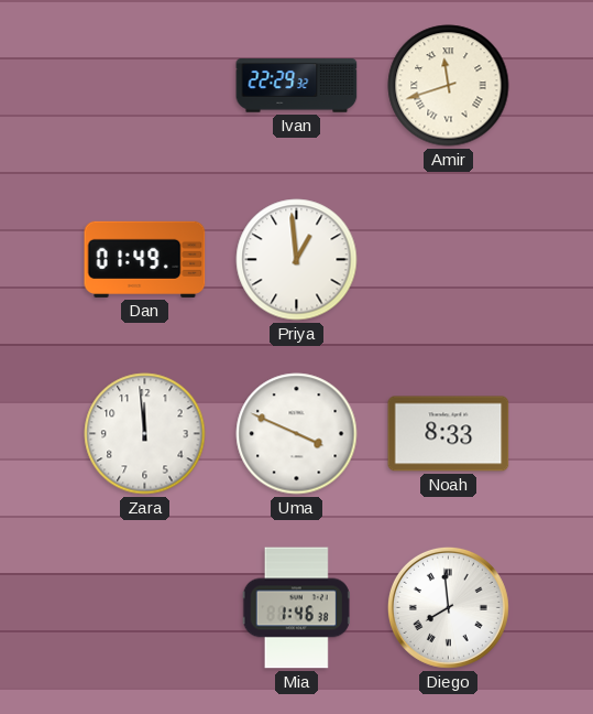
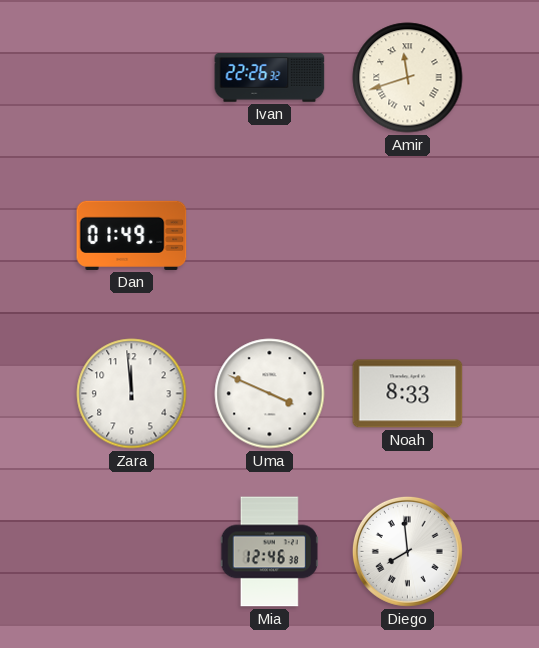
Ivan: 22:29 -> 22:26
Priya: 12:59 -> none
Mia: 1:46 -> 12:46
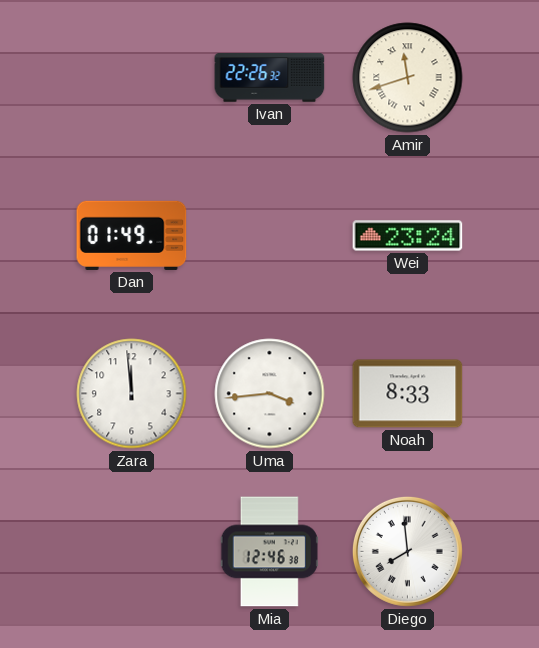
Wei: none -> 23:24
Uma: 3:49 -> 3:44
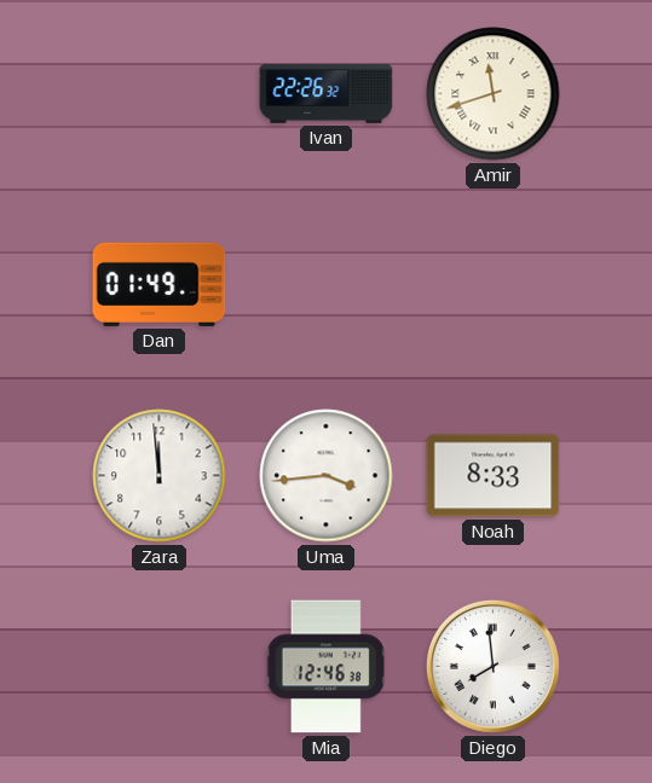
Wei: 23:24 -> none
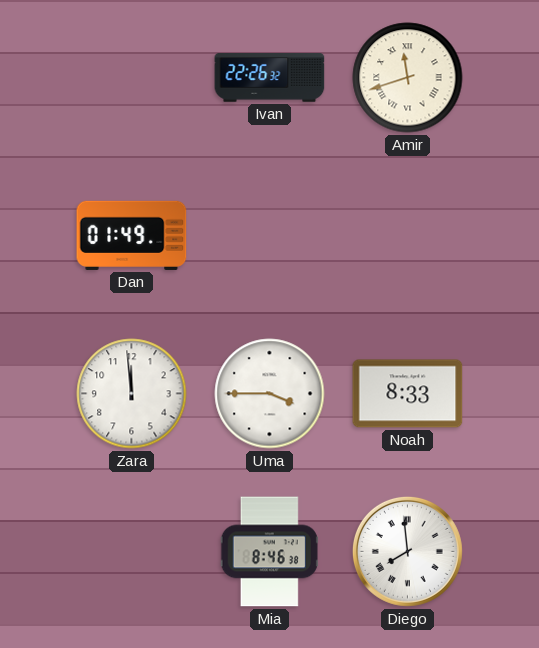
Uma: 3:44 -> 3:45
Mia: 12:46 -> 8:46
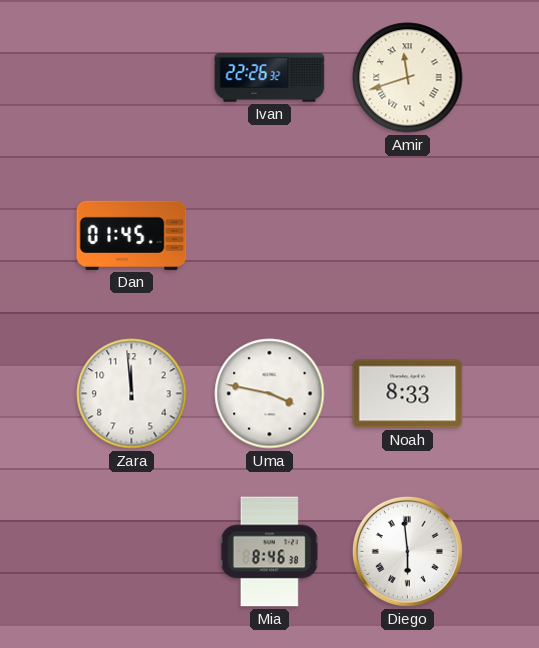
Dan: 01:49 -> 01:45
Uma: 3:45 -> 3:47
Diego: 7:59 -> 5:59
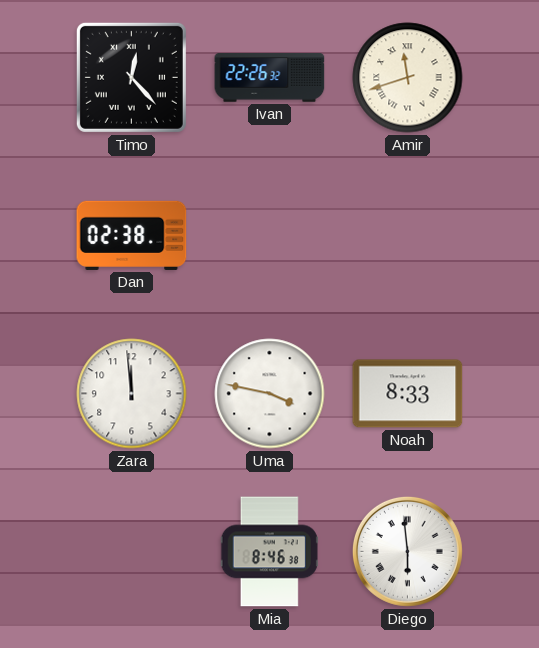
Timo: none -> 12:23
Dan: 01:45 -> 02:38
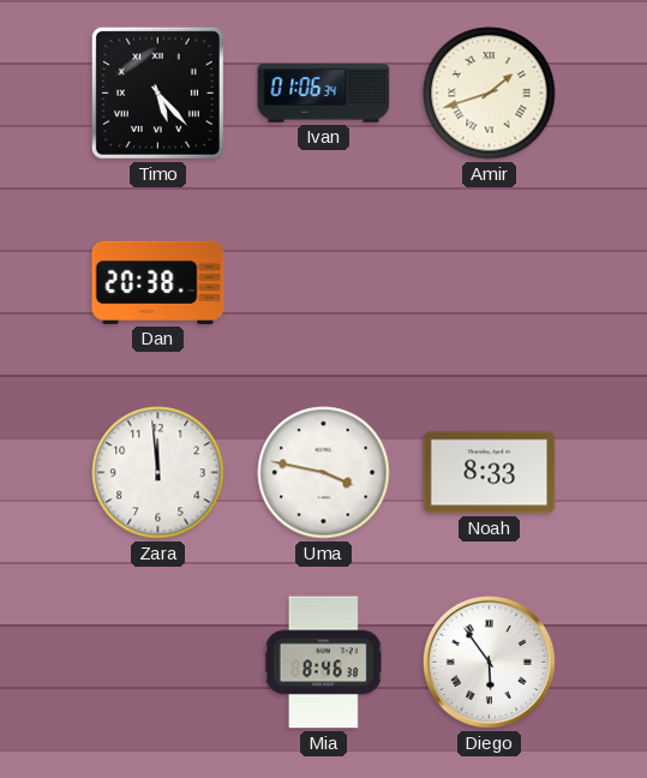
Timo: 12:23 -> 5:23
Ivan: 22:26 -> 01:06
Amir: 11:42 -> 1:42
Dan: 02:38 -> 20:38
Diego: 5:59 -> 5:54
